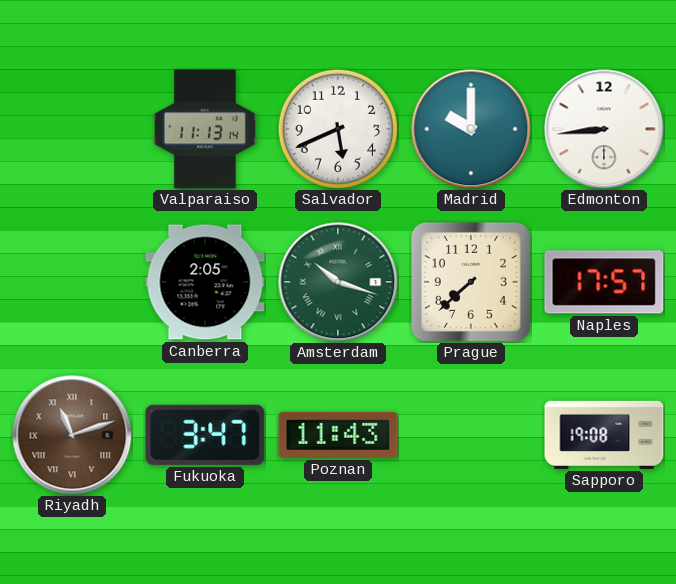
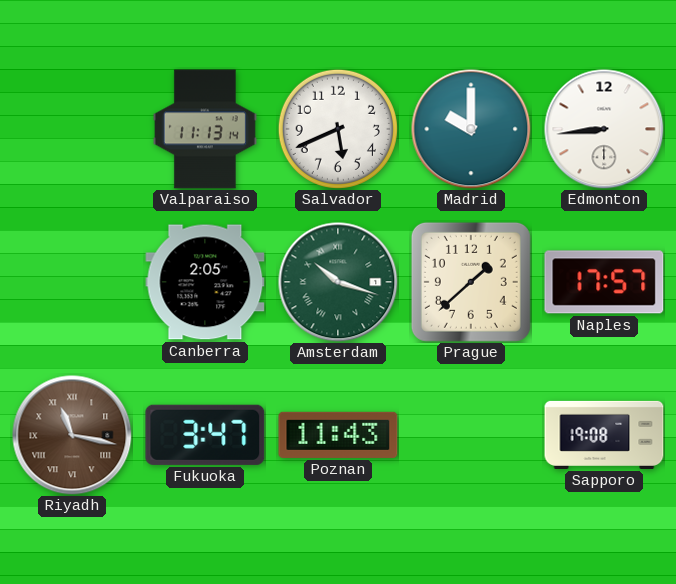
Prague: 7:38 -> 1:38
Riyadh: 11:12 -> 11:17
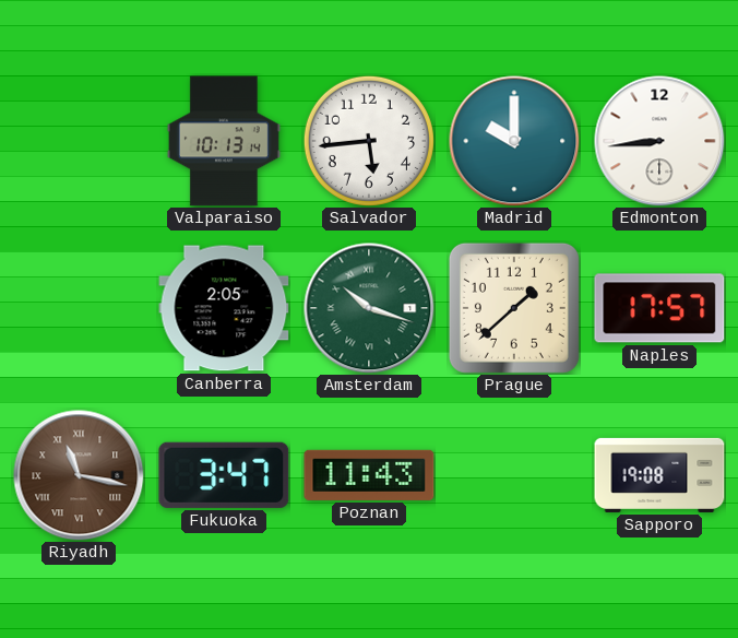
Valparaiso: 11:13 -> 10:13
Salvador: 5:41 -> 5:44
